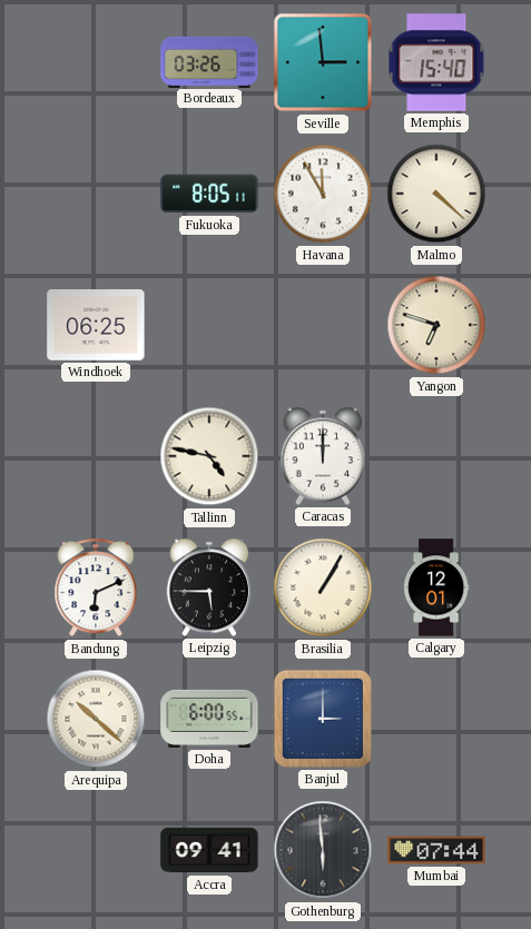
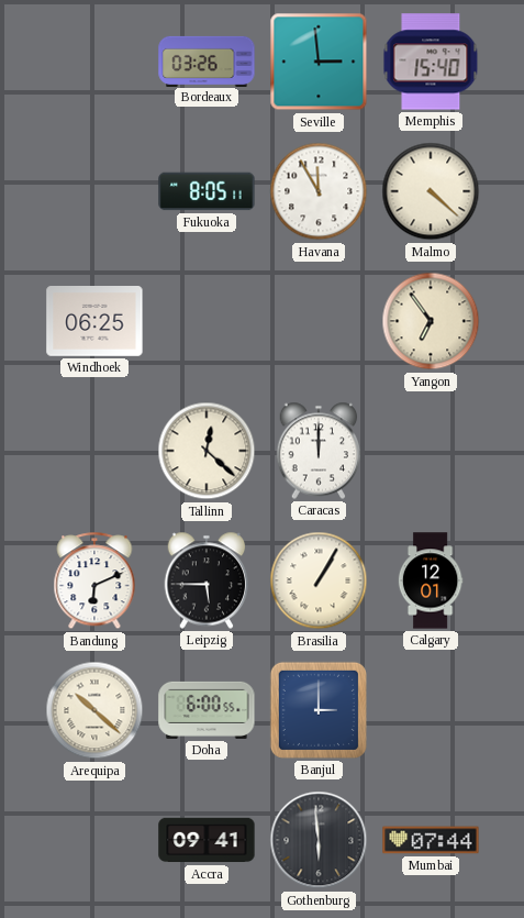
Yangon: 6:48 -> 6:54
Tallinn: 4:47 -> 12:22
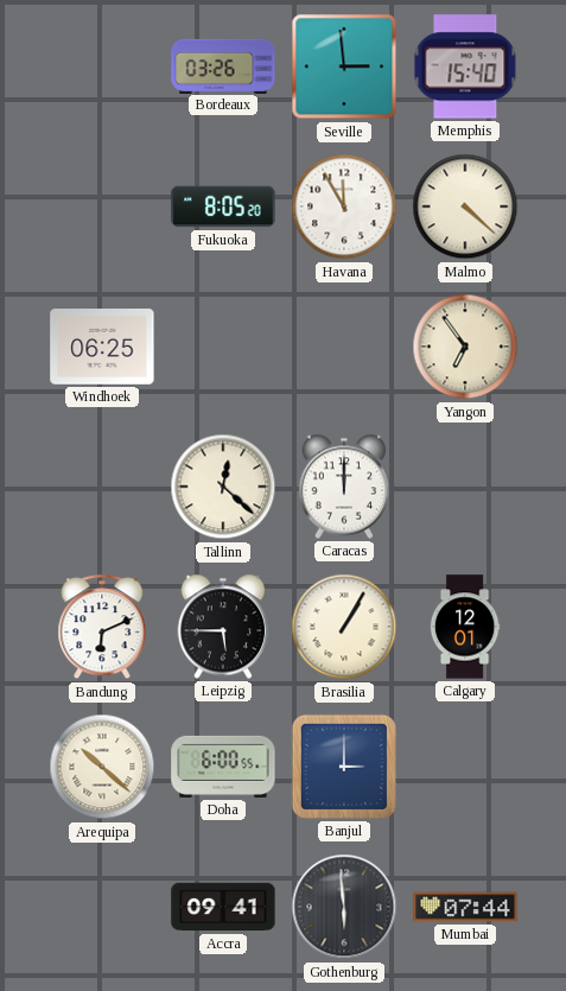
Fukuoka: 8:05:11 -> 8:05:20
